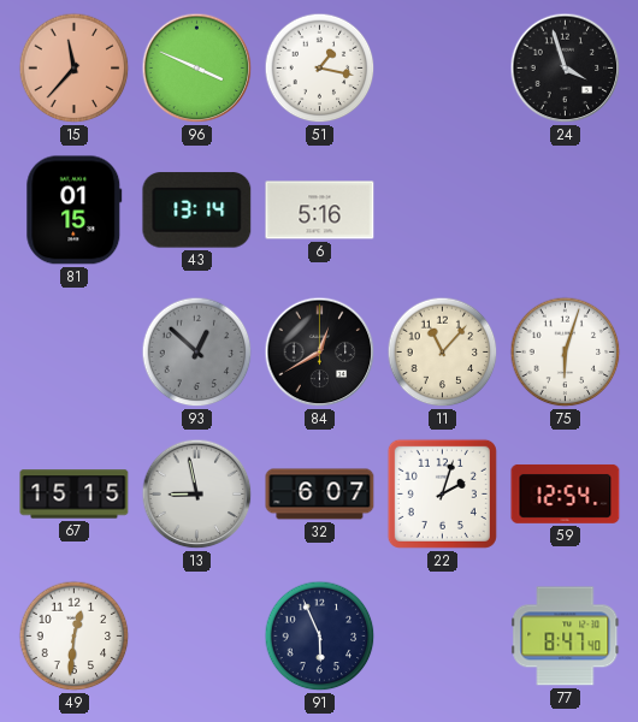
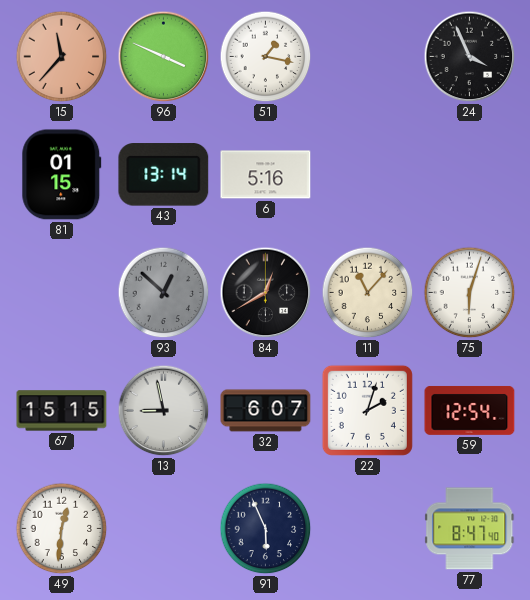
24: 3:57 -> 3:56
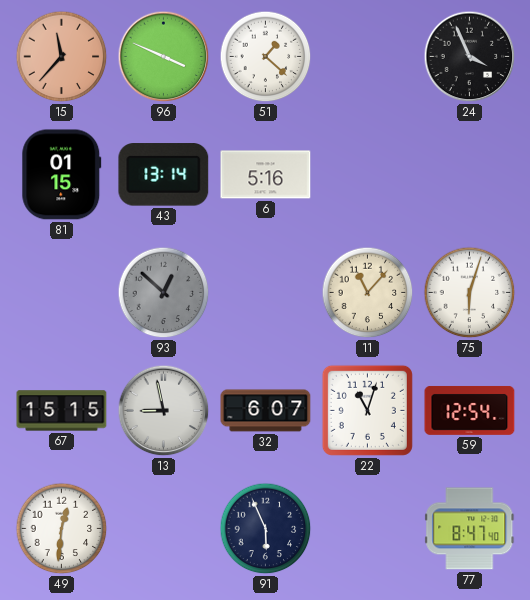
51: 1:17 -> 1:22
84: 12:40 -> none
22: 2:03 -> 11:03
